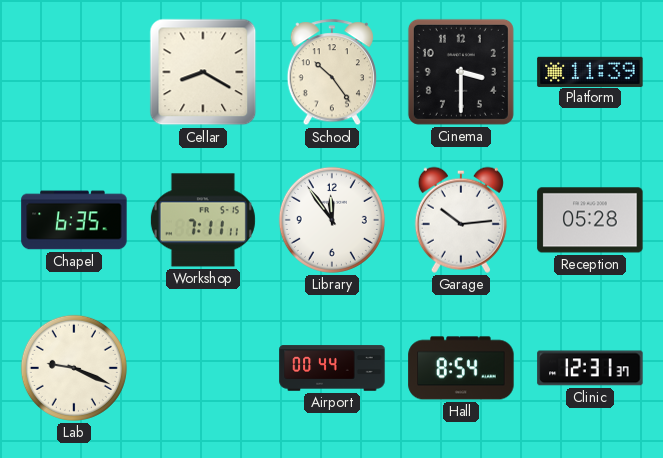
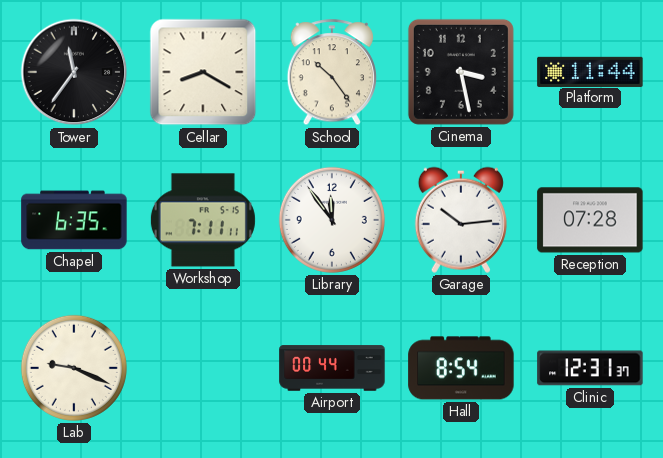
Tower: none -> 11:36
Cinema: 3:30 -> 3:28
Platform: 11:39 -> 11:44
Reception: 05:28 -> 07:28
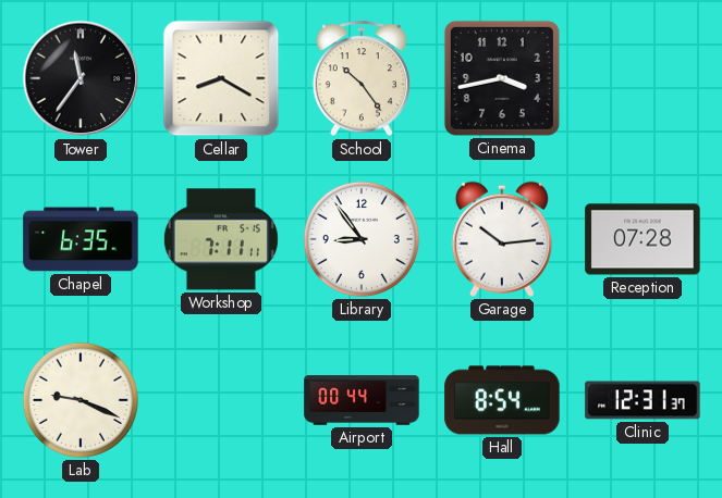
Cinema: 3:28 -> 3:43
Platform: 11:44 -> none
Library: 11:54 -> 8:54
